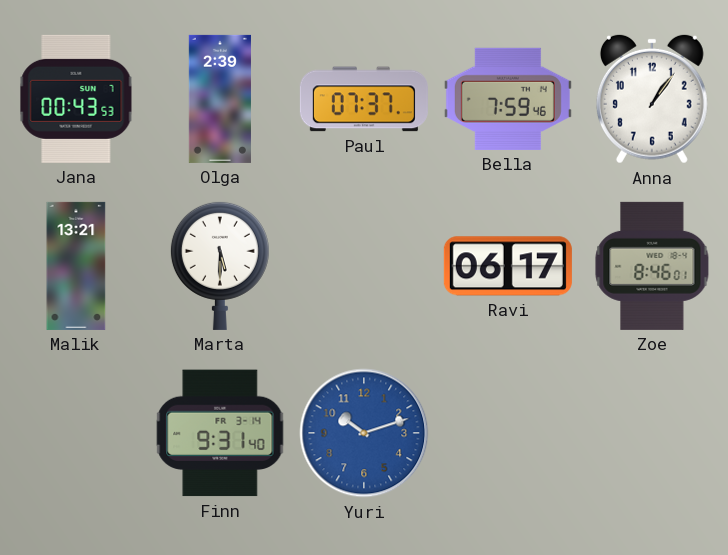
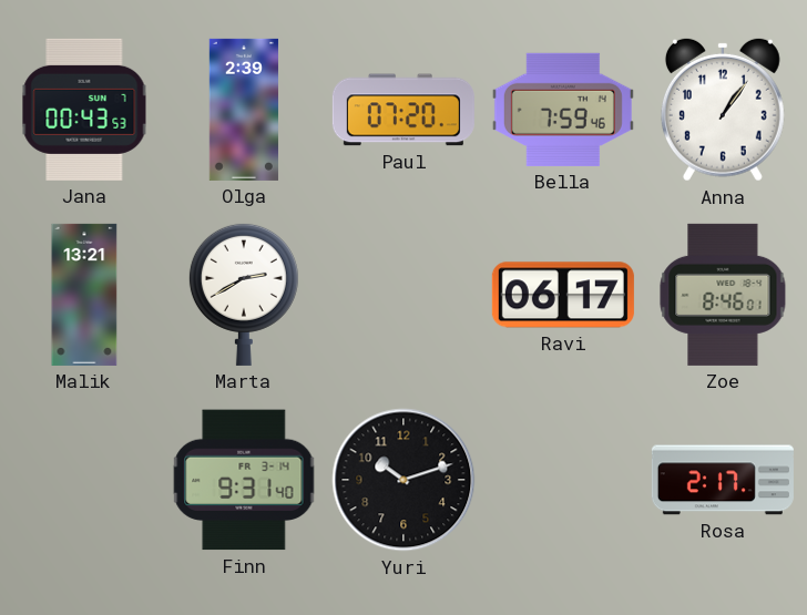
Paul: 07:37 -> 07:20
Marta: 5:30 -> 2:40
Yuri dial: blue -> black
Rosa: none -> 2:17
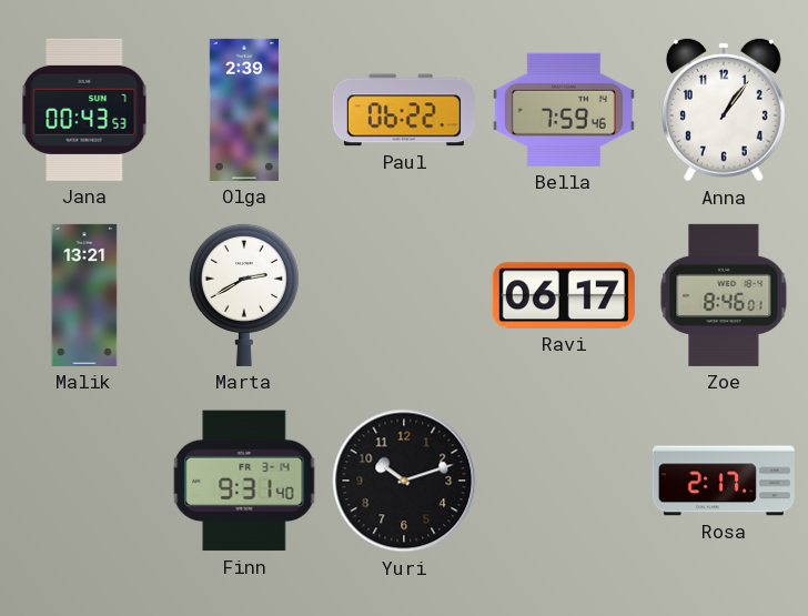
Paul: 07:20 -> 06:22
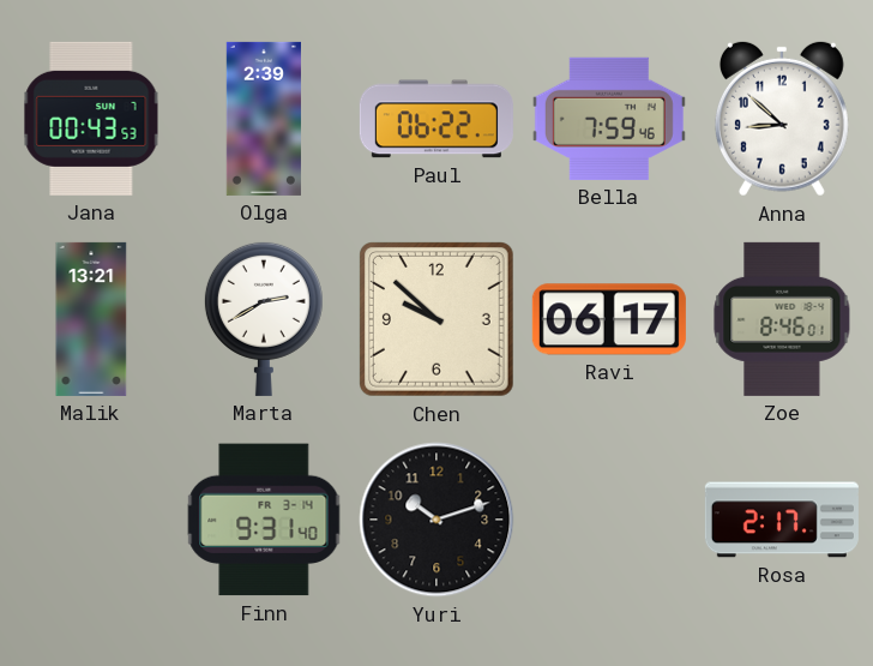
Anna: 1:06 -> 8:52
Chen: none -> 9:52
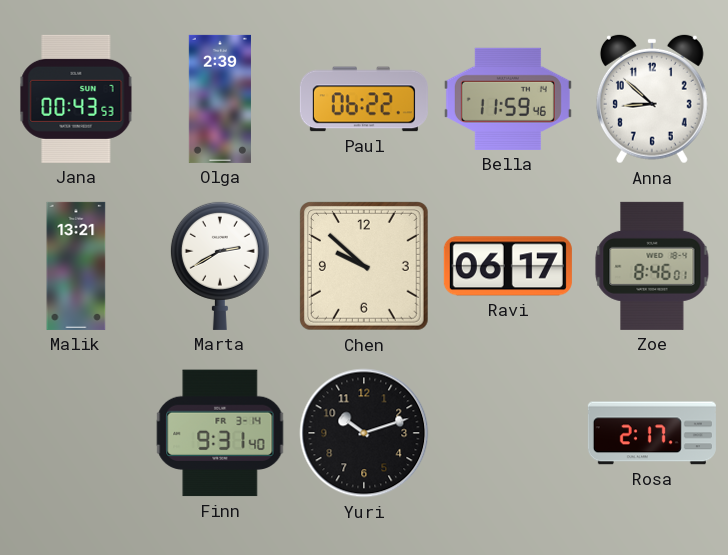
Bella: 7:59 -> 11:59
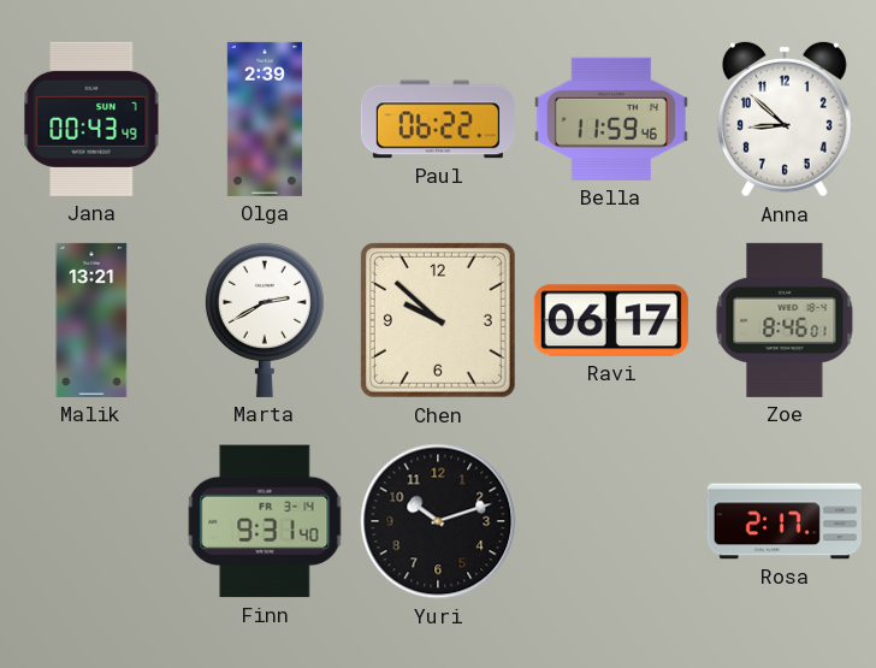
Jana: 00:43:53 -> 00:43:49
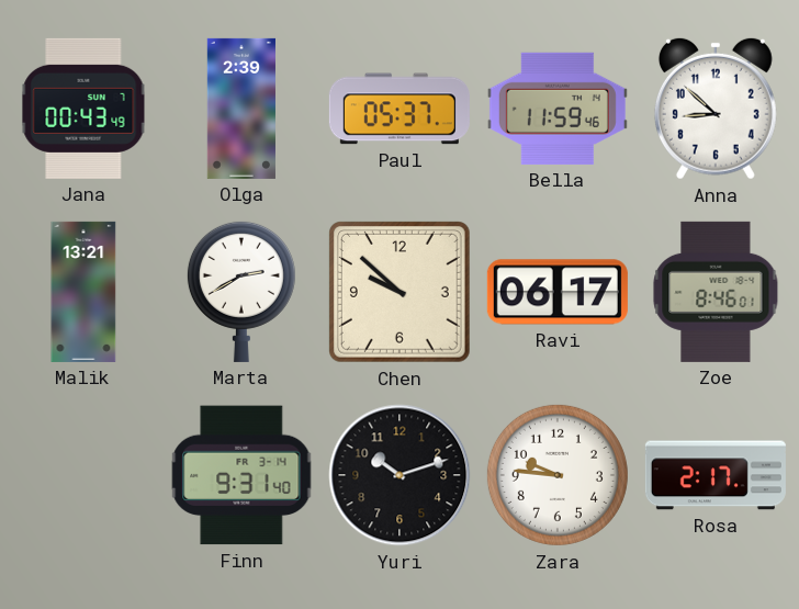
Paul: 06:22 -> 05:37
Zara: none -> 9:46
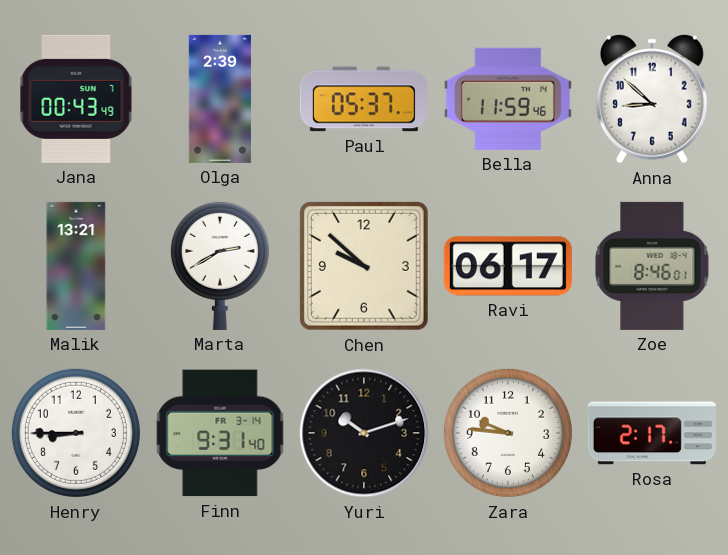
Henry: none -> 8:45
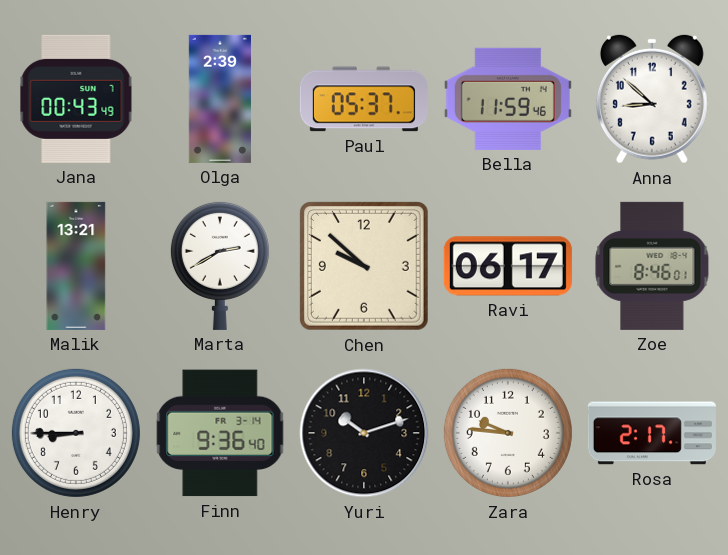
Finn: 9:31 -> 9:36
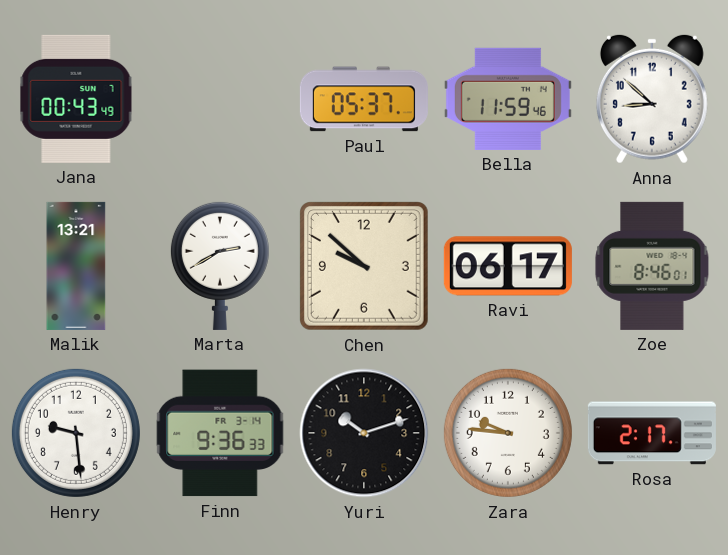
Olga: 2:39 -> none
Henry: 8:45 -> 9:29
Finn: 9:36:40 -> 9:36:33
